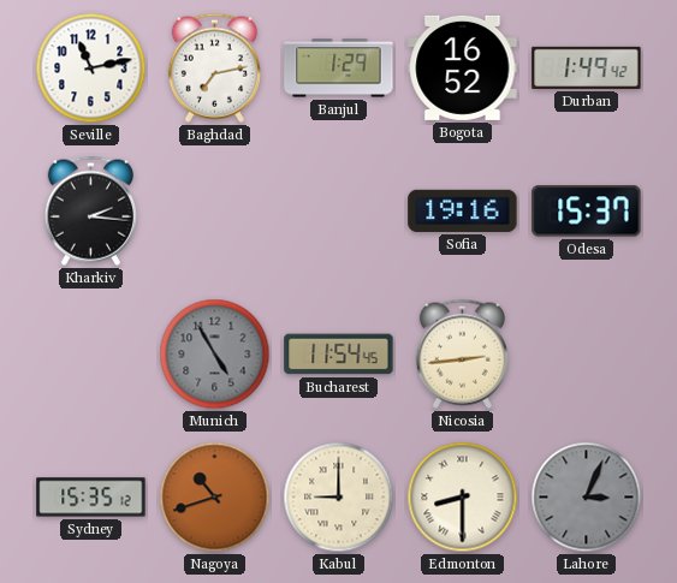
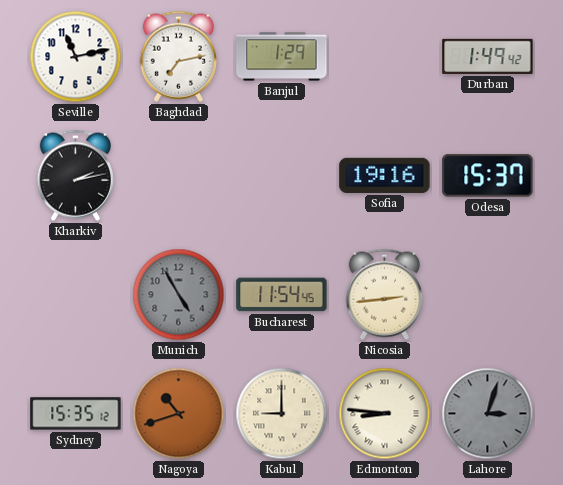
Bogota: 16:52 -> none
Kharkiv: 2:16 -> 2:13
Edmonton: 8:30 -> 8:46
Lahore: 3:04 -> 3:03
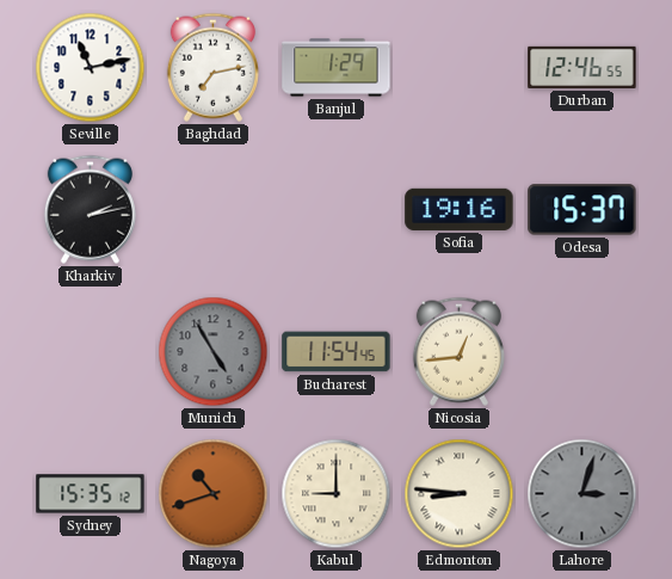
Durban: 1:49 -> 12:46
Nicosia: 2:44 -> 12:44
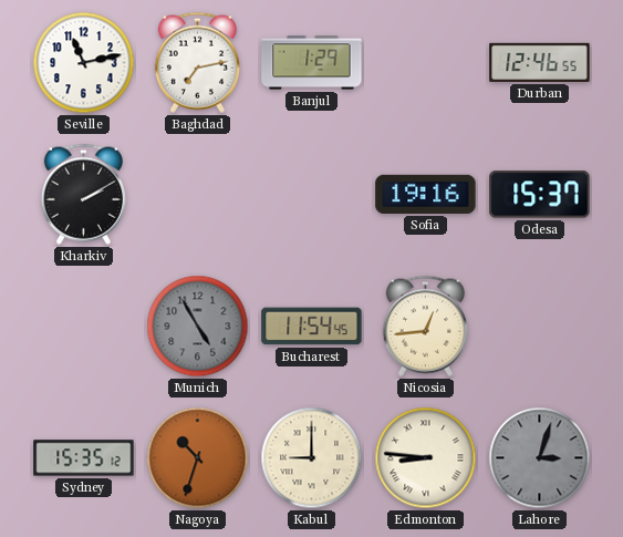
Kharkiv: 2:13 -> 2:10
Nagoya: 10:42 -> 10:33
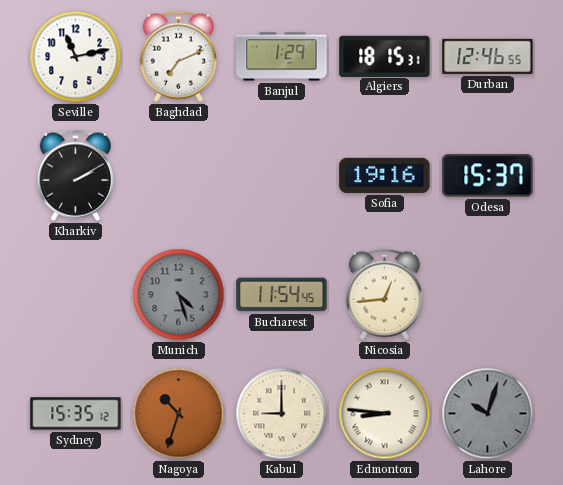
Baghdad: 7:13 -> 7:11
Algiers: none -> 18:15
Munich: 4:55 -> 4:27
Lahore: 3:03 -> 10:03
